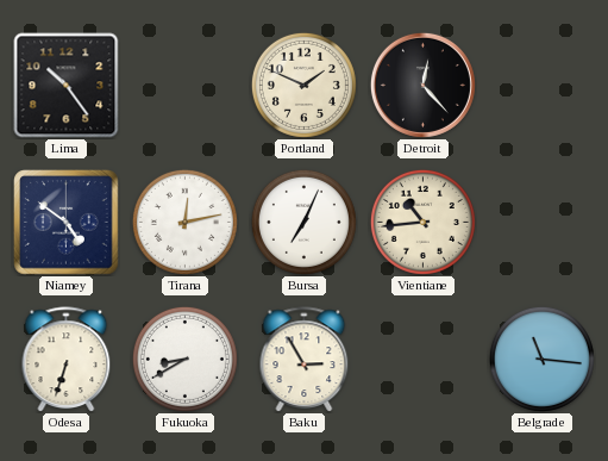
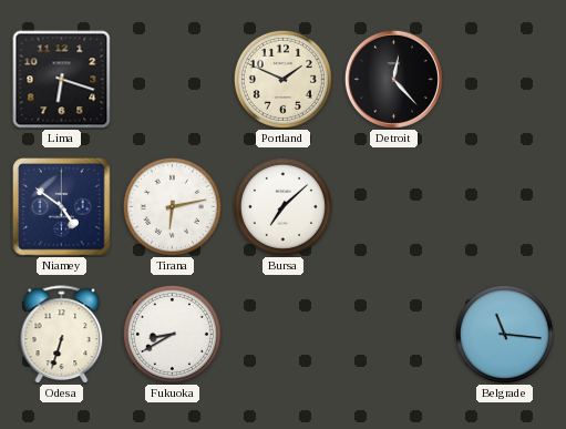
Lima: 10:24 -> 6:18
Tirana: 12:13 -> 6:13
Bursa: 7:04 -> 7:08
Vientiane: 10:44 -> none
Baku: 2:55 -> none
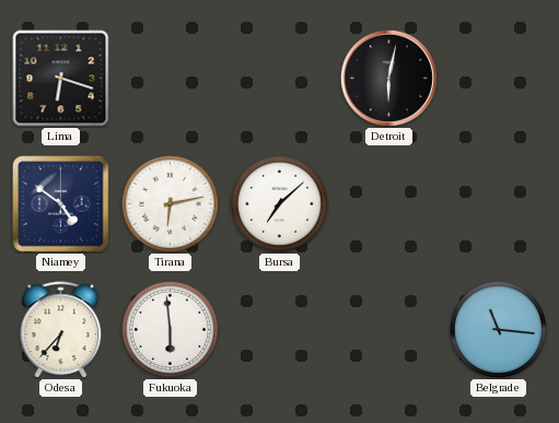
Portland: 1:49 -> none
Detroit: 12:23 -> 6:02
Odesa: 6:33 -> 6:37
Fukuoka: 8:40 -> 5:59
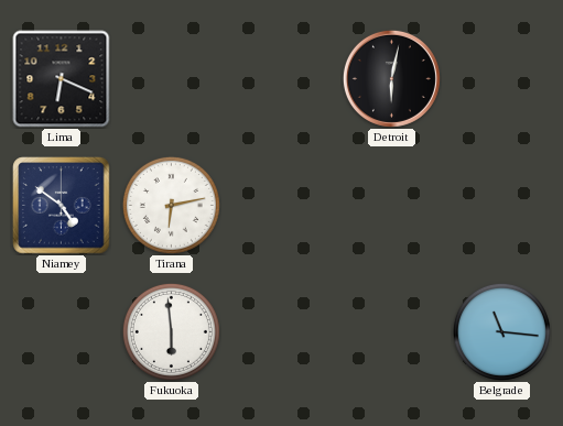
Lima: 6:18 -> 6:19
Bursa: 7:08 -> none
Odesa: 6:37 -> none
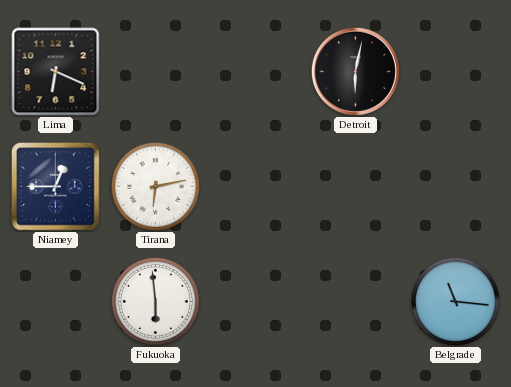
Niamey: 4:51 -> 12:45
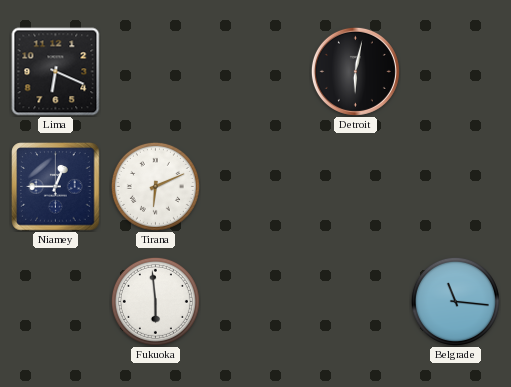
Tirana: 6:13 -> 6:11
